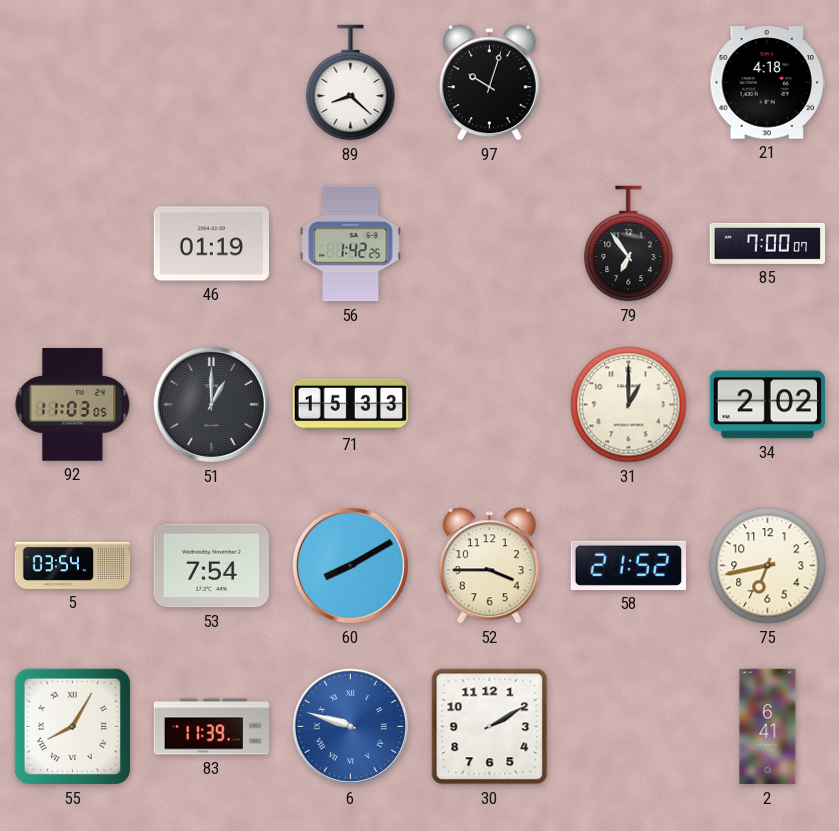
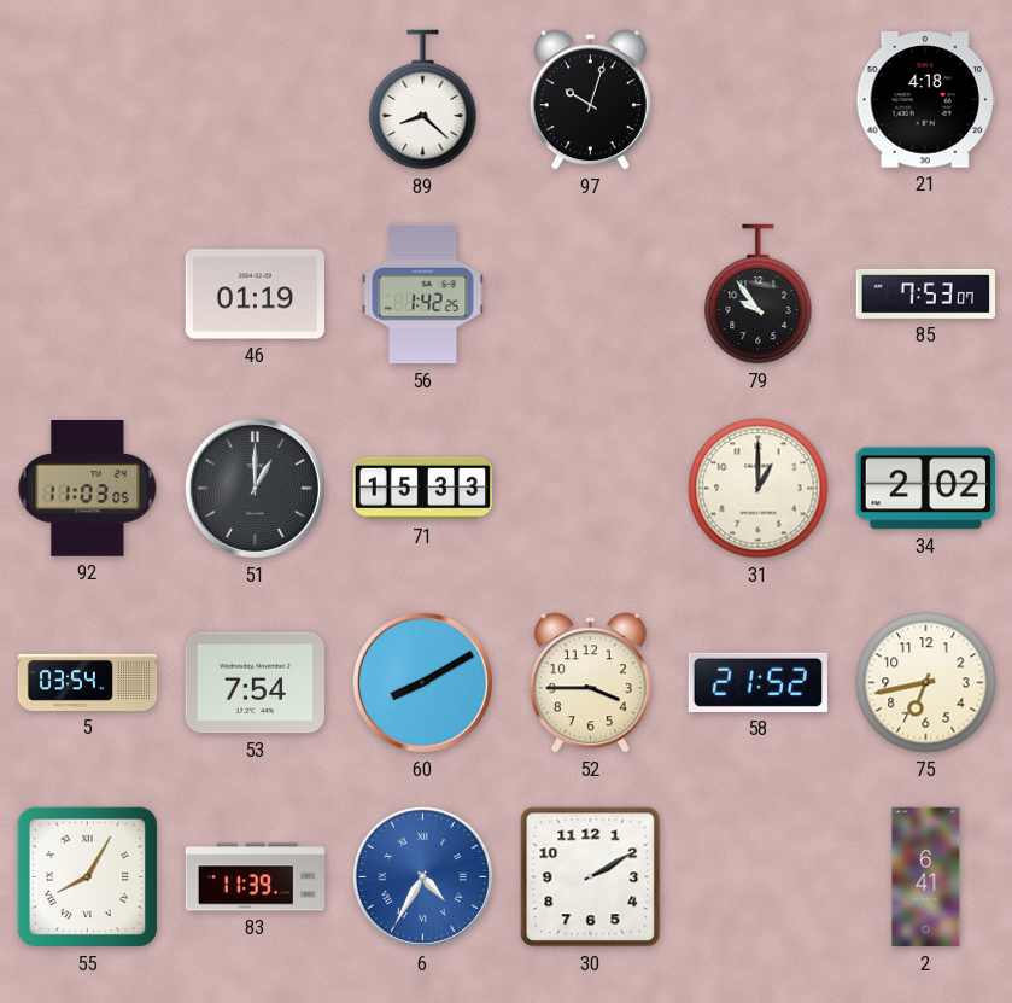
79: 6:54 -> 9:54
85: 7:00 -> 7:53
6: 9:48 -> 4:35
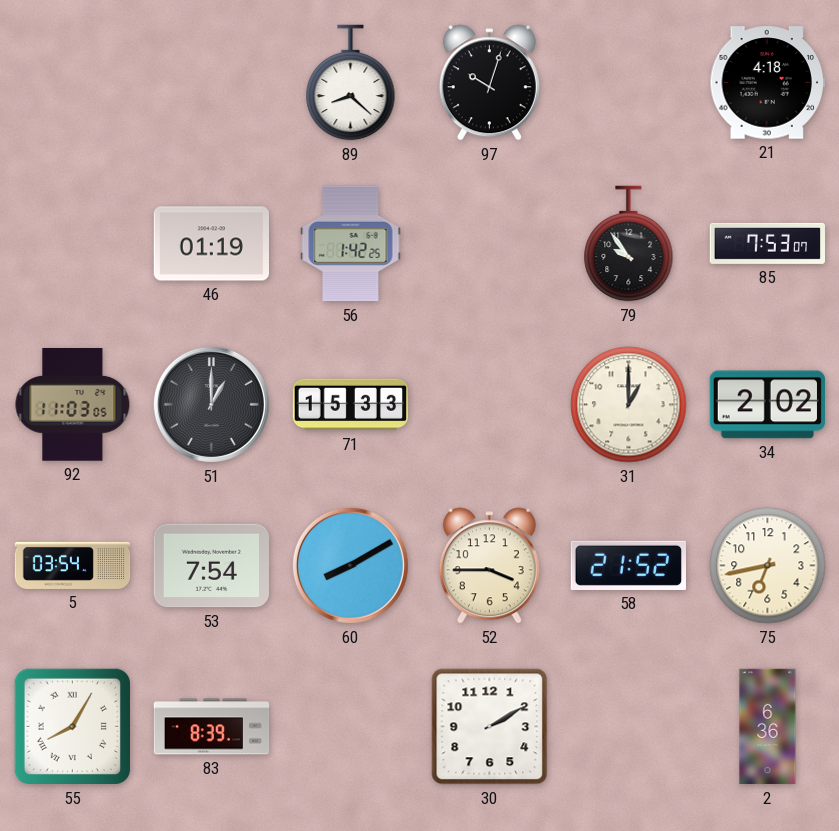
83: 11:39 -> 8:39
6: 4:35 -> none
2: 6:41 -> 6:36
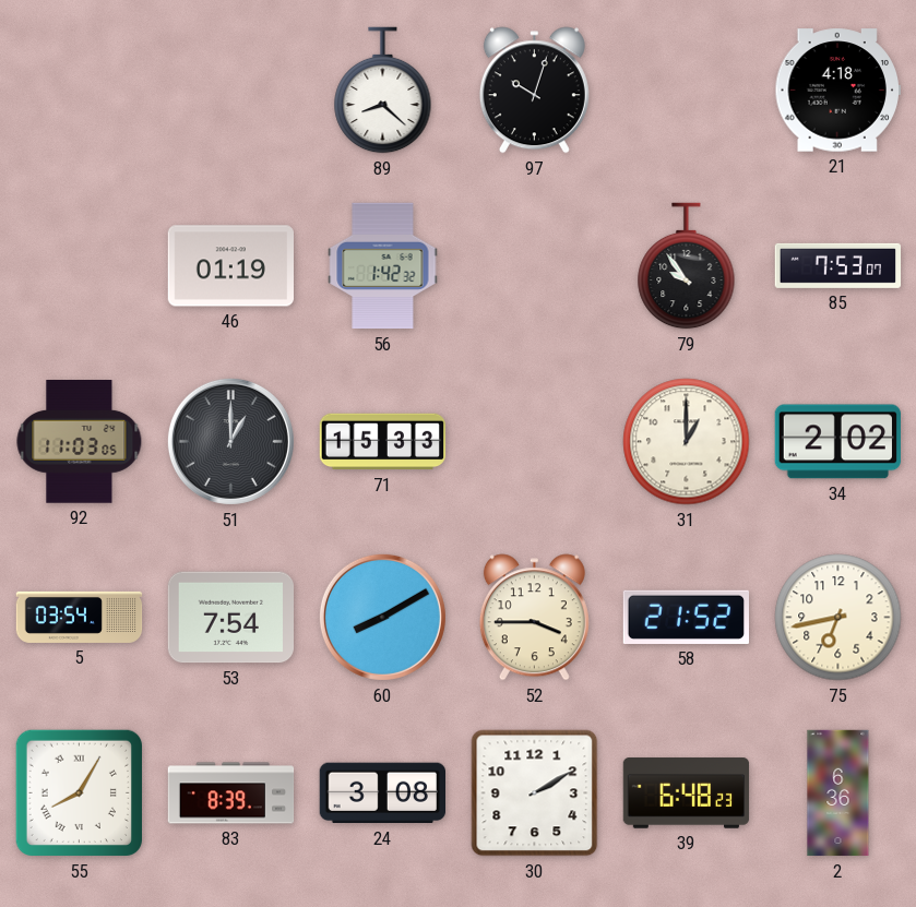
56: 1:42:25 -> 1:42:32
24: none -> 3:08
39: none -> 6:48
